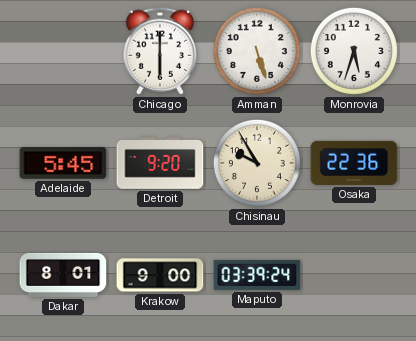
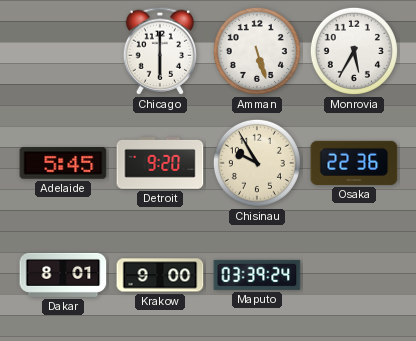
Monrovia: 5:33 -> 5:35
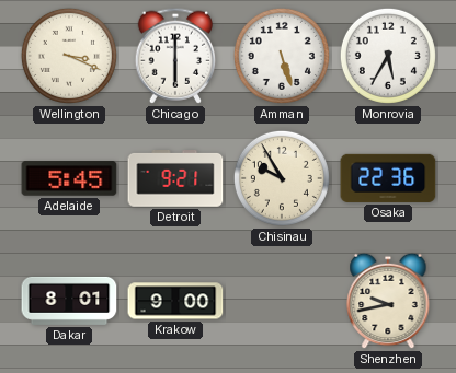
Wellington: none -> 3:19
Detroit: 9:20 -> 9:21
Maputo: 03:39 -> none
Shenzhen: none -> 9:43
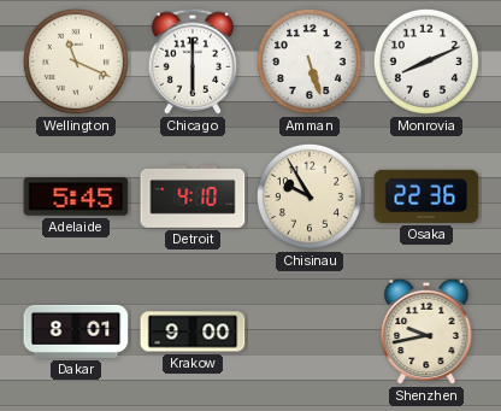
Wellington: 3:19 -> 11:19
Monrovia: 5:35 -> 8:11
Detroit: 9:21 -> 4:10
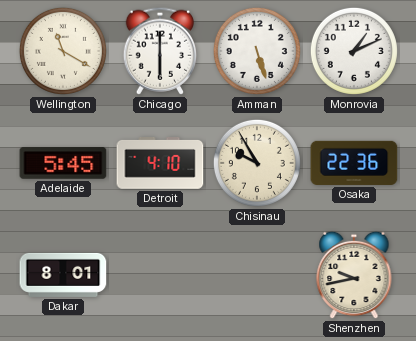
Wellington: 11:19 -> 11:20
Monrovia: 8:11 -> 1:11
Krakow: 9:00 -> none
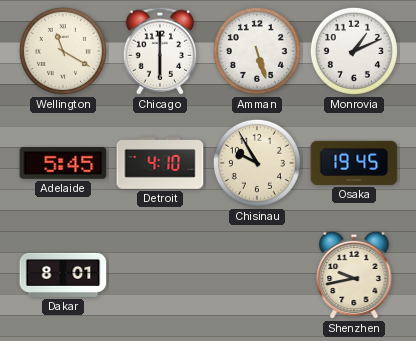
Osaka: 22:36 -> 19:45
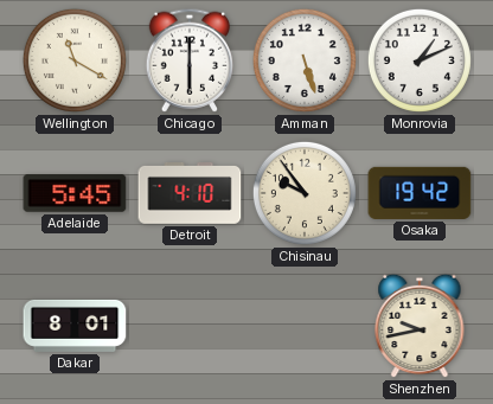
Chisinau: 9:55 -> 9:54
Osaka: 19:45 -> 19:42
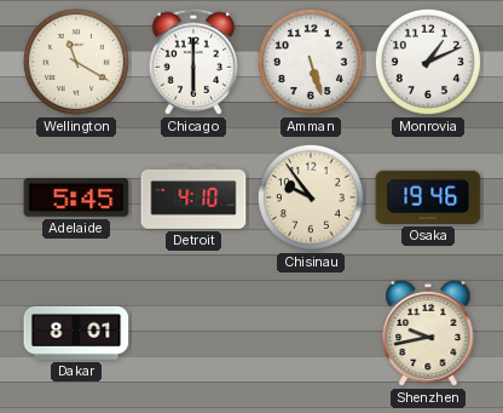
Osaka: 19:42 -> 19:46
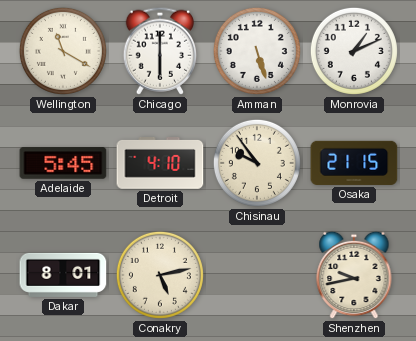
Osaka: 19:46 -> 21:15
Conakry: none -> 5:13
